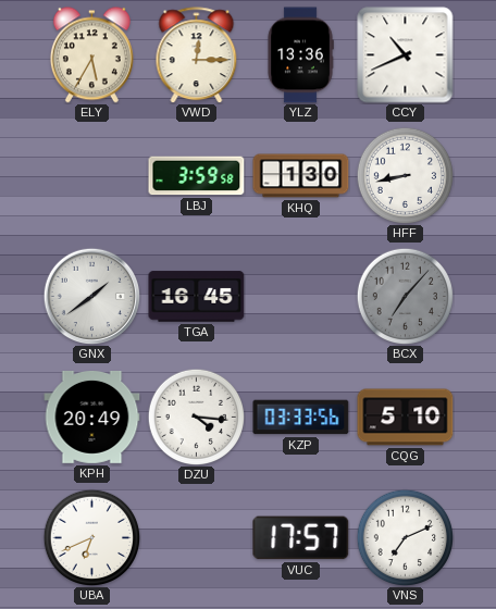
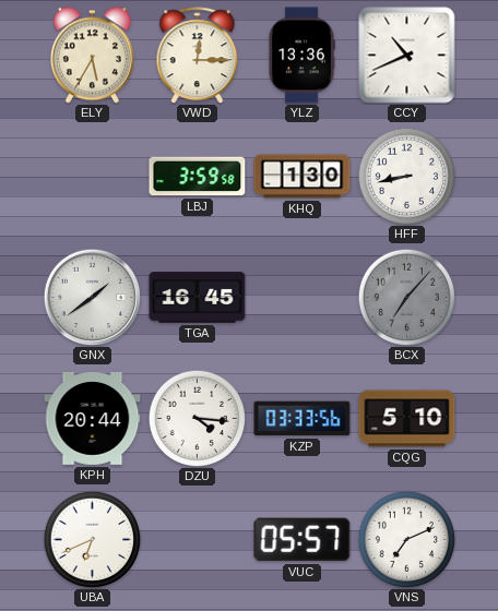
KPH: 20:49 -> 20:44
VUC: 17:57 -> 05:57
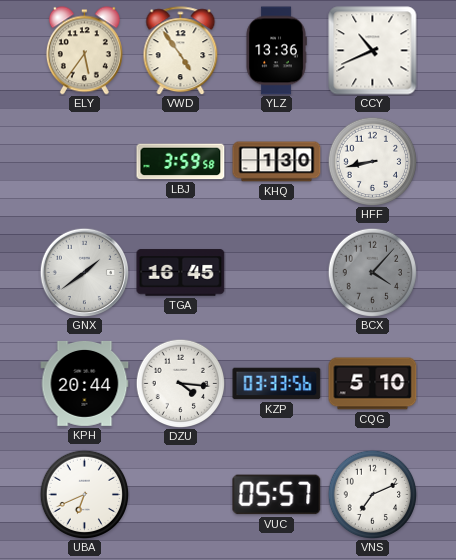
ELY: 5:35 -> 5:36
VWD: 12:15 -> 4:54
BCX: 7:07 -> 4:07
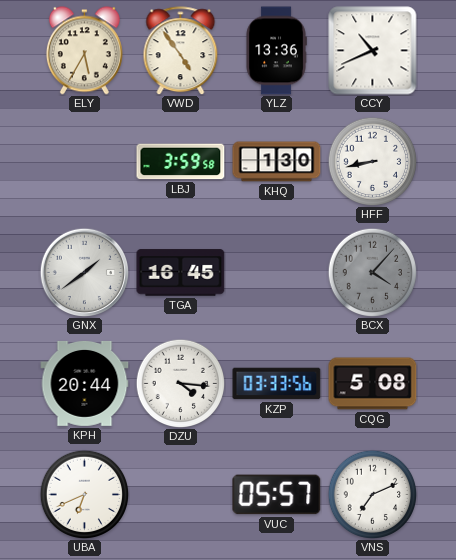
ELY: 5:36 -> 5:35
CQG: 5:10 -> 5:08
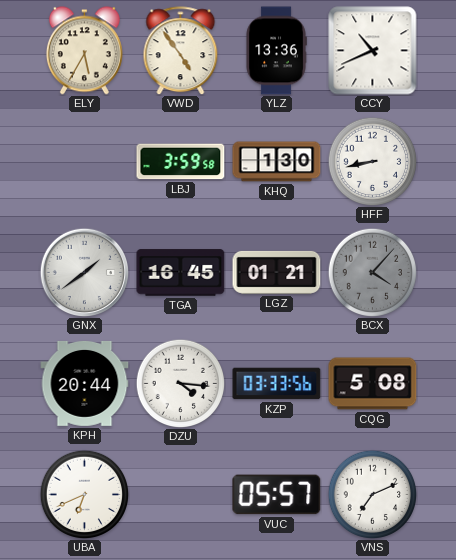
LGZ: none -> 01:21
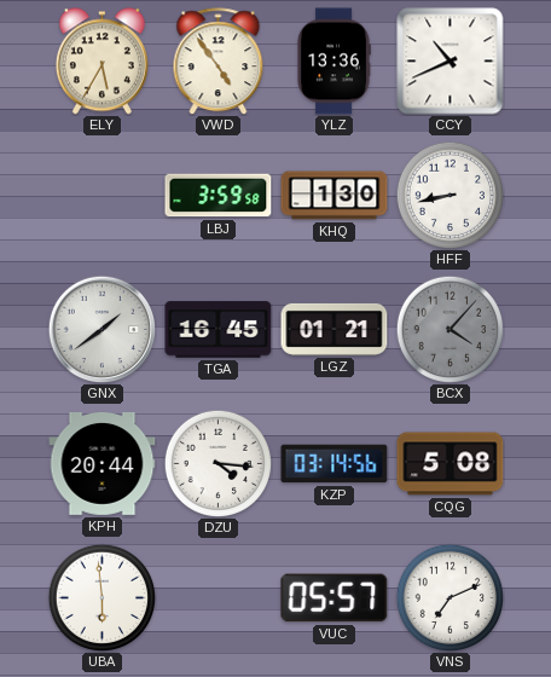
KZP: 03:33 -> 03:14
UBA: 6:41 -> 5:59
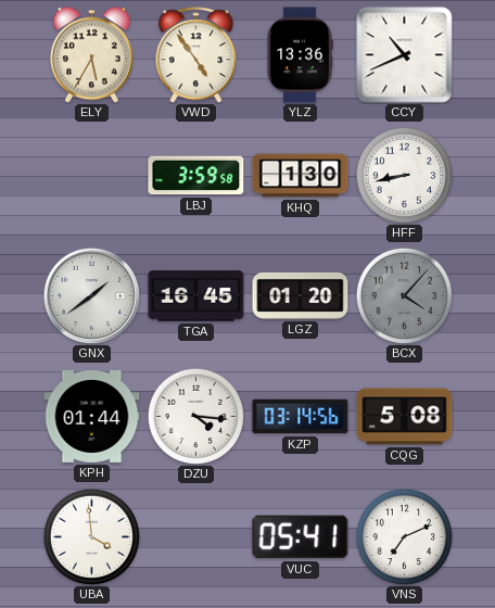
LGZ: 01:21 -> 01:20
KPH: 20:44 -> 01:44
UBA: 5:59 -> 3:59
VUC: 05:57 -> 05:41
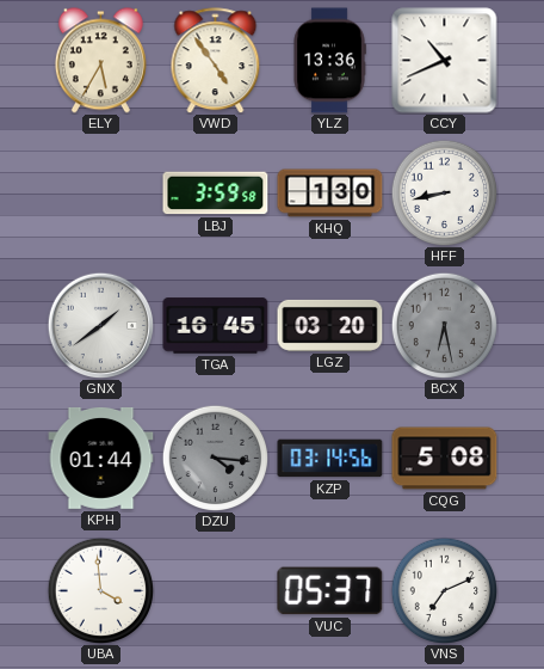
LGZ: 01:20 -> 03:20
BCX: 4:07 -> 6:28
DZU dial: white -> grey
VUC: 05:41 -> 05:37
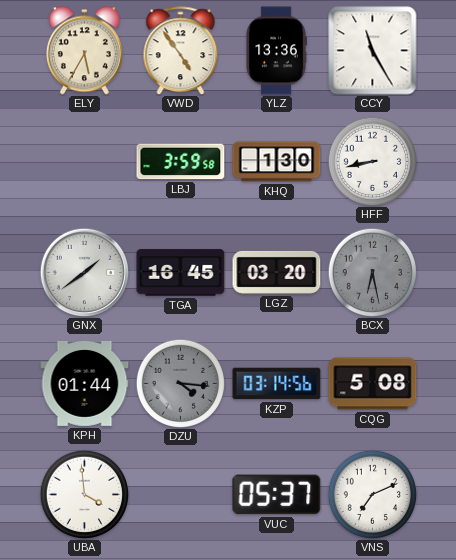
CCY: 10:41 -> 11:25
